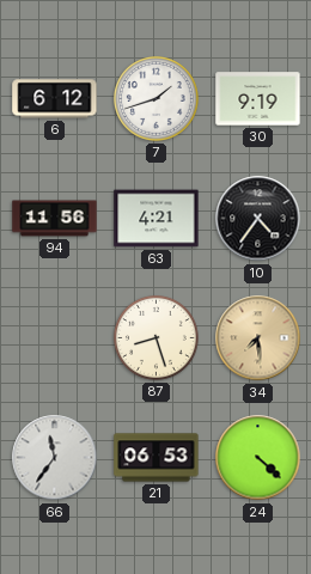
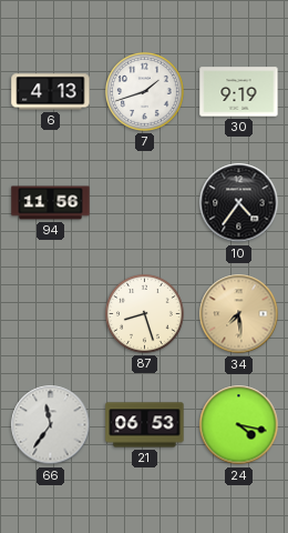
6: 6:12 -> 4:13
63: 4:21 -> none
24: 4:22 -> 4:17
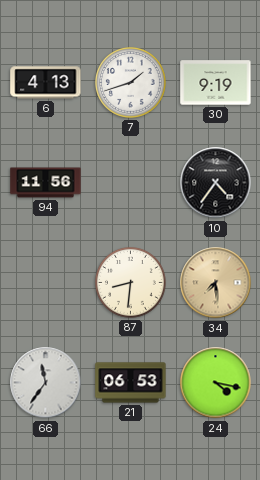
87: 8:27 -> 8:31
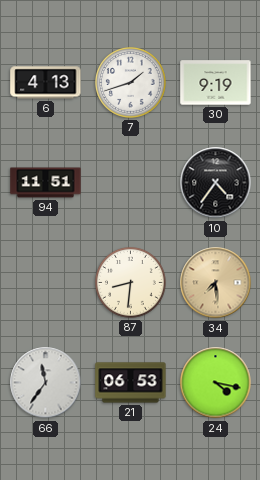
94: 11:56 -> 11:51
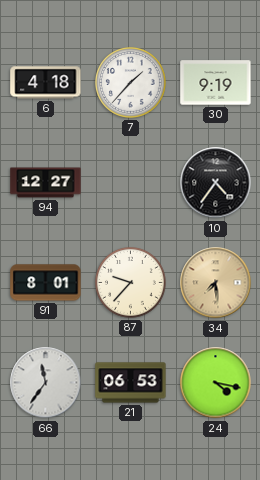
6: 4:13 -> 4:18
7: 1:42 -> 1:37
94: 11:51 -> 12:27
91: none -> 8:01
87: 8:31 -> 9:37
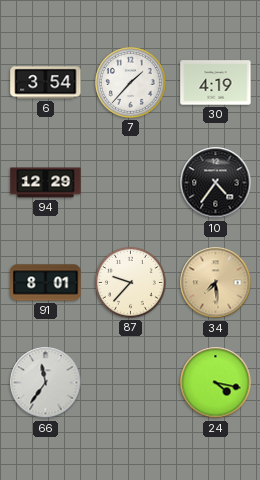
6: 4:18 -> 3:54
30: 9:19 -> 4:19
94: 12:27 -> 12:29
21: 06:53 -> none
